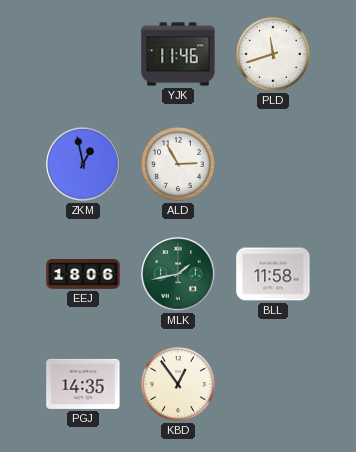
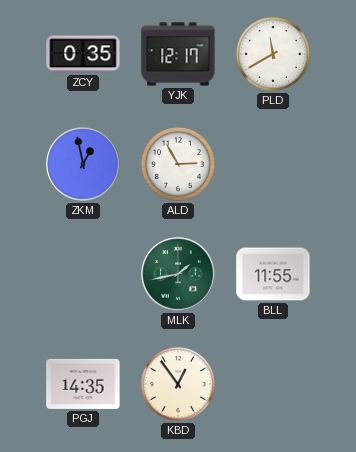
ZCY: none -> 0:35
YJK: 11:46 -> 12:17
PLD: 11:42 -> 11:40
EEJ: 18:06 -> none
BLL: 11:58 -> 11:55
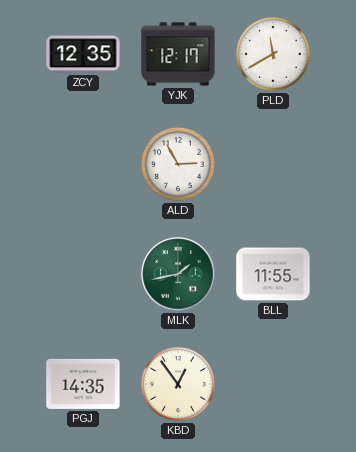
ZCY: 0:35 -> 12:35
ZKM: 12:58 -> none
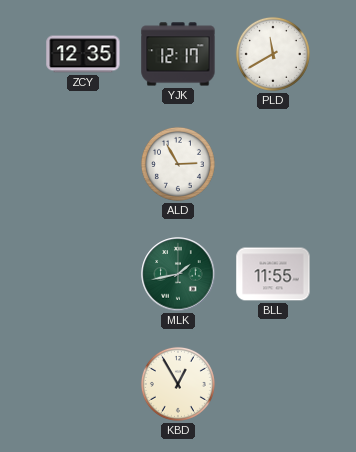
PGJ: 14:35 -> none
KBD: 12:54 -> 12:55
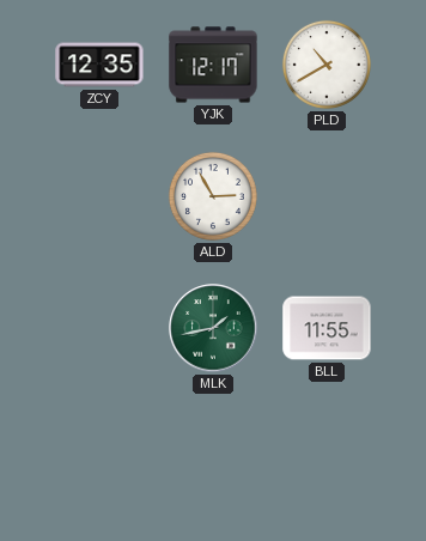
PLD: 11:40 -> 10:40
KBD: 12:55 -> none
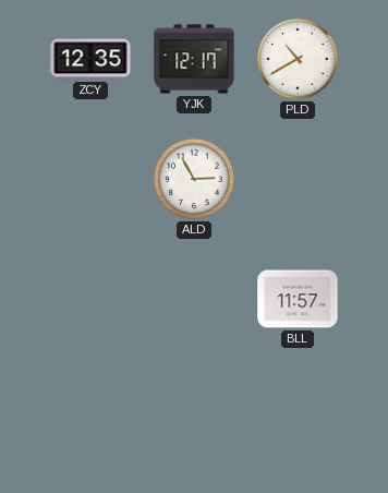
MLK: 1:43 -> none
BLL: 11:55 -> 11:57
